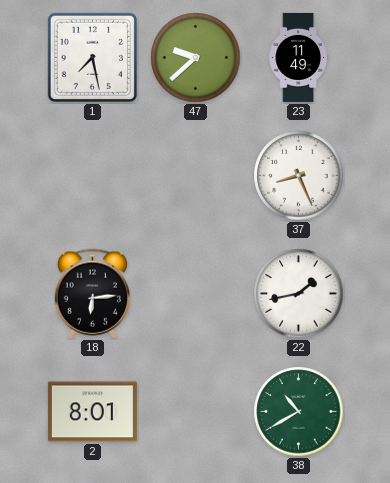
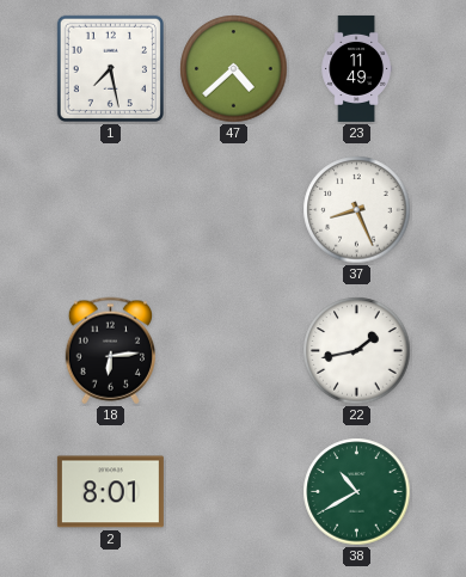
47: 9:38 -> 4:38
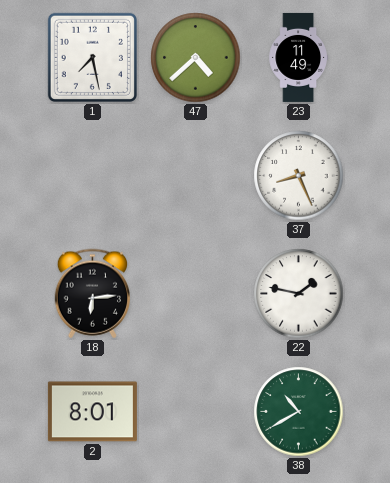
22: 1:43 -> 1:47
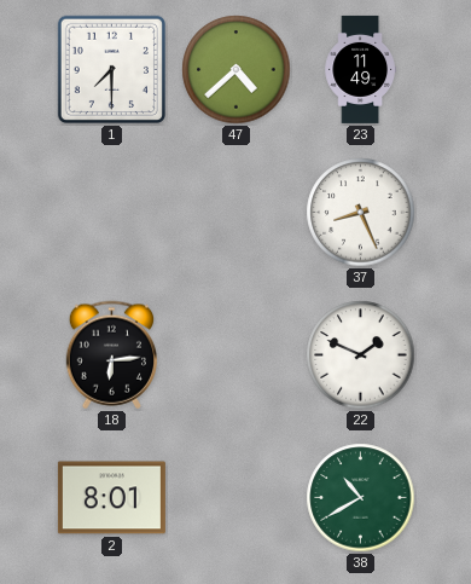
1: 7:28 -> 7:30
22: 1:47 -> 1:49
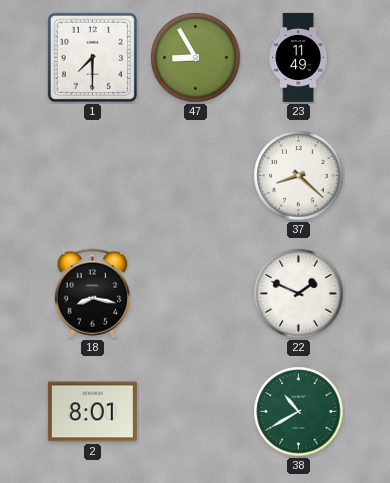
47: 4:38 -> 8:55
37: 8:26 -> 8:22
18: 6:14 -> 8:17
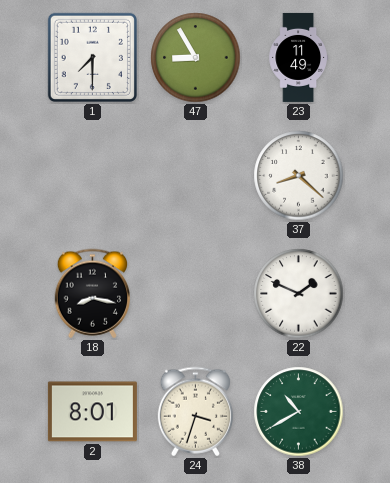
24: none -> 3:33
